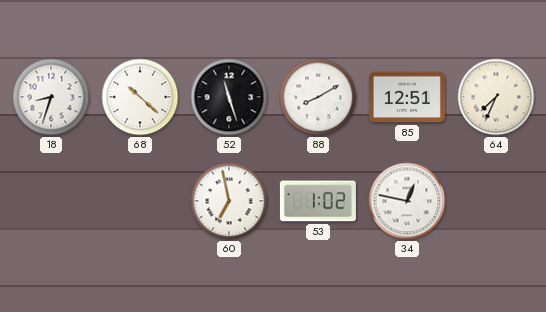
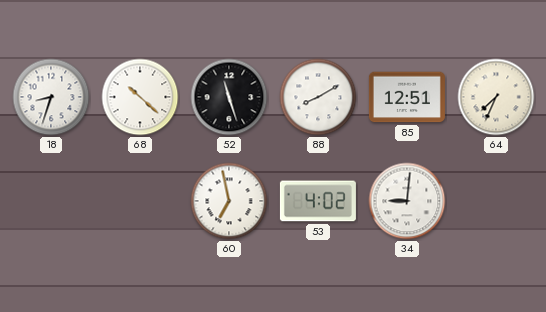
53: 1:02 -> 4:02
34: 12:47 -> 9:01
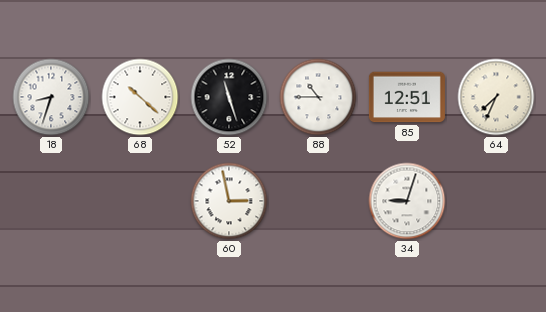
88: 8:10 -> 10:45
60: 6:58 -> 2:58
53: 4:02 -> none
34: 9:01 -> 9:03
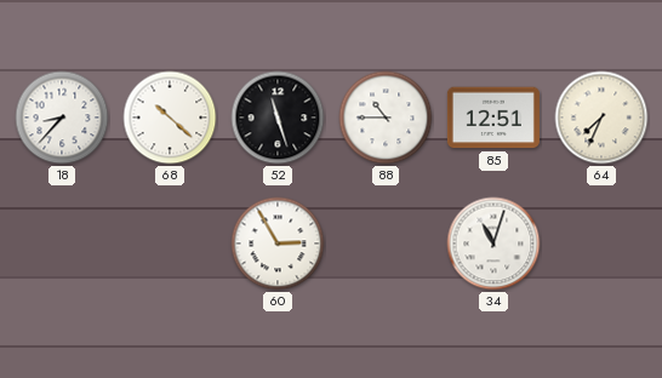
18: 8:33 -> 8:37
60: 2:58 -> 2:55
34: 9:03 -> 11:03
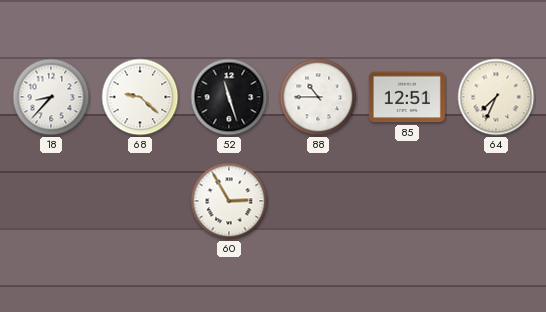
68: 10:22 -> 9:22
34: 11:03 -> none
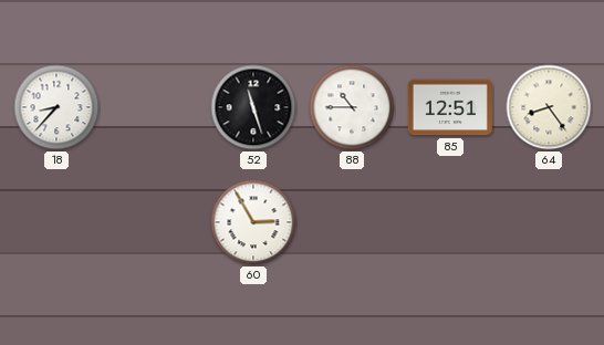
68: 9:22 -> none
64: 7:34 -> 8:24
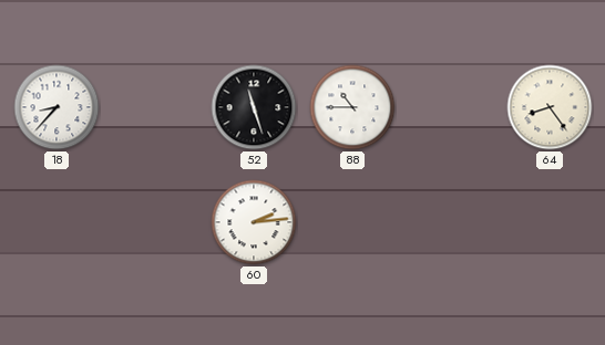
85: 12:51 -> none
60: 2:55 -> 2:14
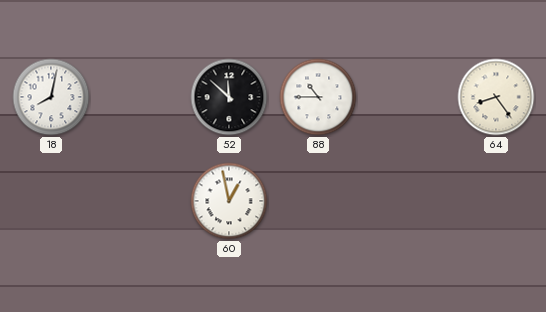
18: 8:37 -> 8:02
52: 11:27 -> 11:52
60: 2:14 -> 12:58
